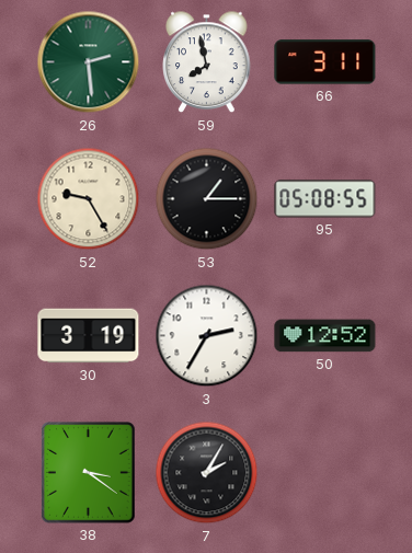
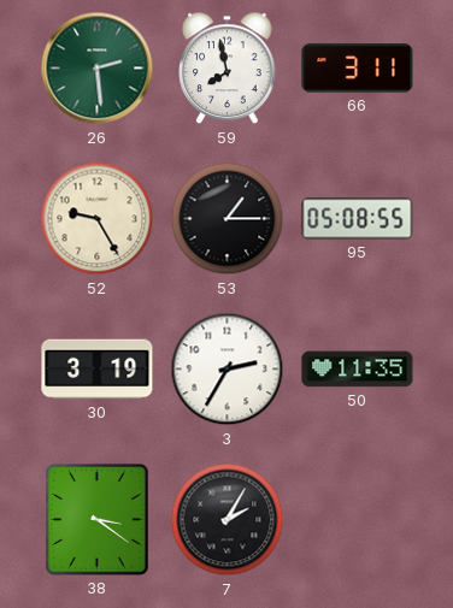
50: 12:52 -> 11:35
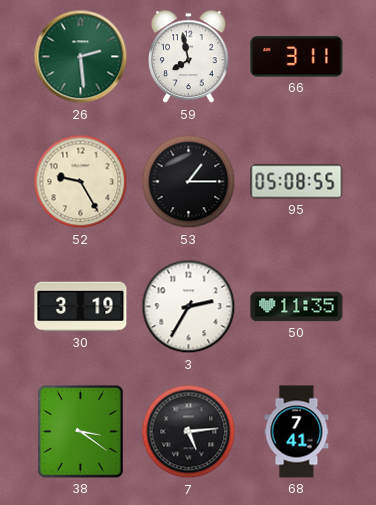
7: 2:05 -> 5:14
68: none -> 7:41
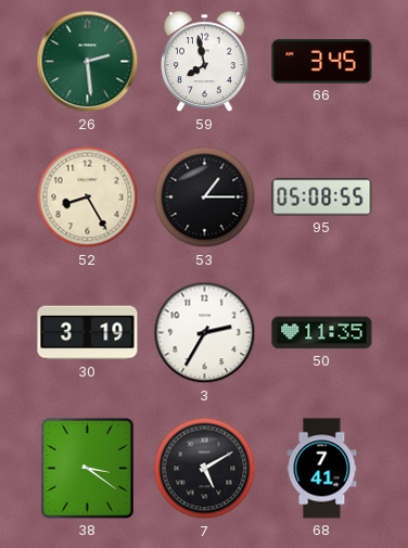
66: 3:11 -> 3:45
52: 9:25 -> 8:25
7: 5:14 -> 5:10
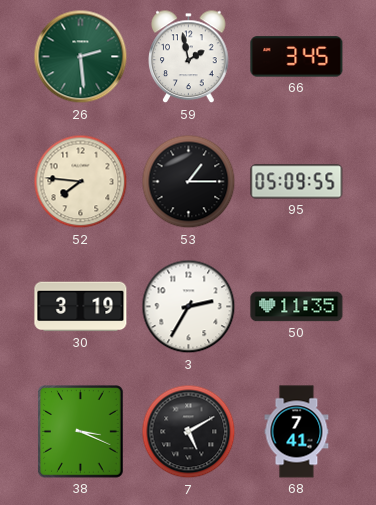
59: 7:58 -> 1:58
52: 8:25 -> 7:46
95: 05:08 -> 05:09
38: 3:21 -> 3:19
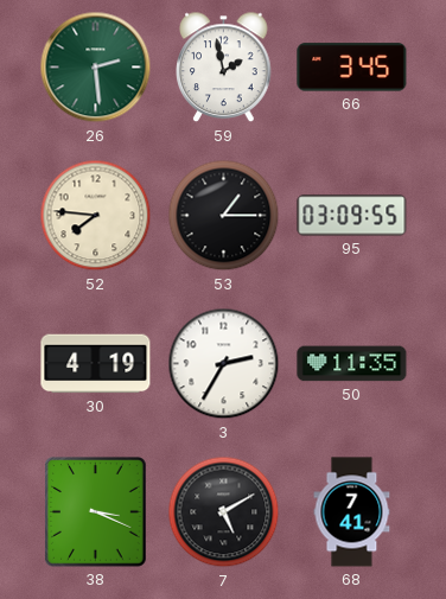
95: 05:09 -> 03:09
30: 3:19 -> 4:19
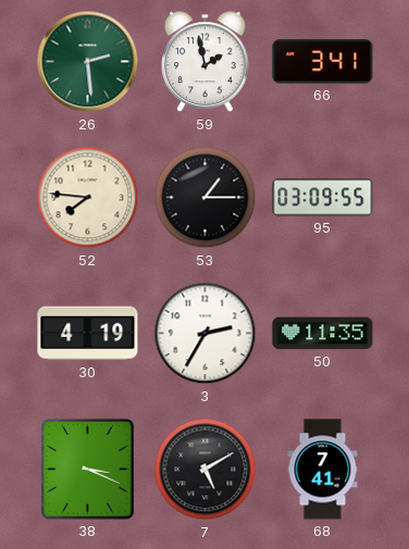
66: 3:45 -> 3:41
